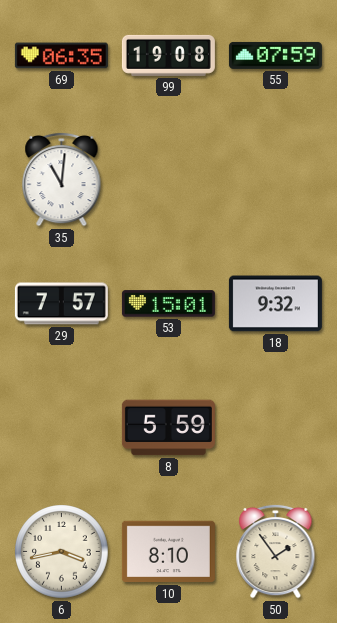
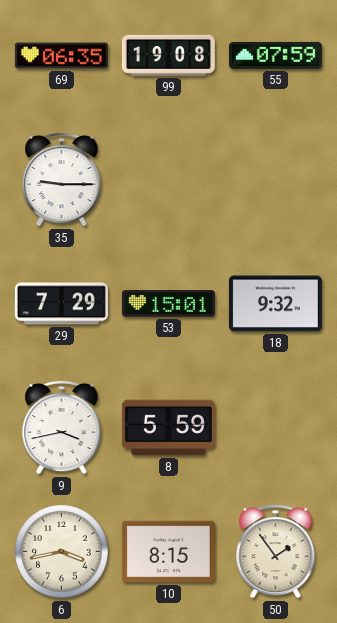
35: 11:01 -> 9:15
29: 7:57 -> 7:29
9: none -> 3:43
10: 8:10 -> 8:15
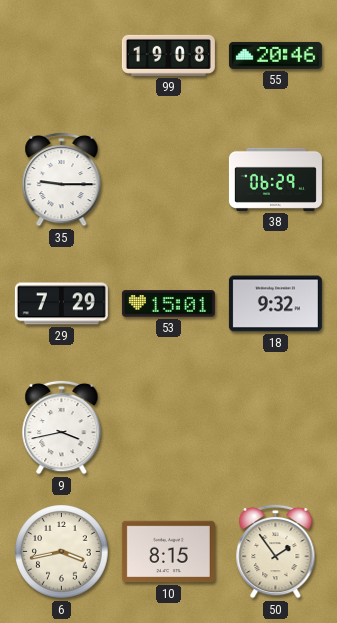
69: 06:35 -> none
55: 07:59 -> 20:46
38: none -> 06:29
8: 5:59 -> none
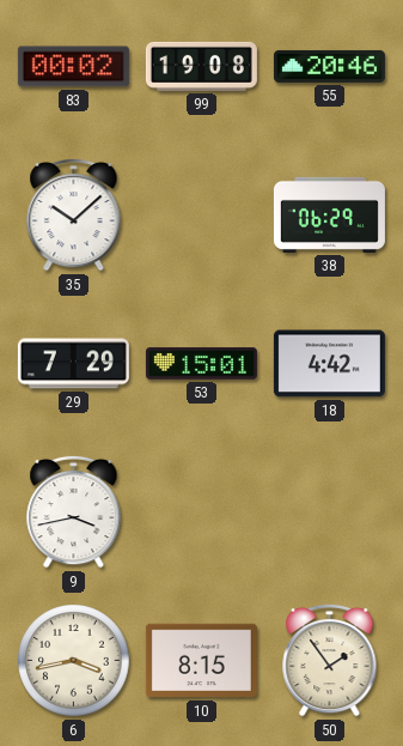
83: none -> 00:02
35: 9:15 -> 10:08
18: 9:32 -> 4:42
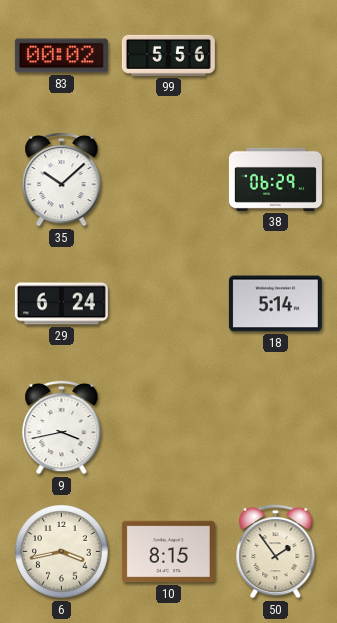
99: 19:08 -> 5:56
55: 20:46 -> none
29: 7:29 -> 6:24
53: 15:01 -> none
18: 4:42 -> 5:14
